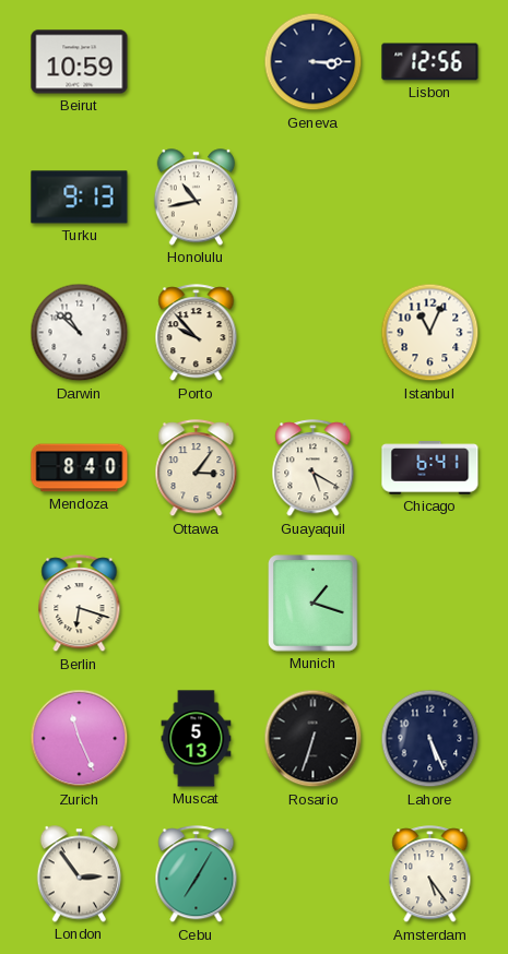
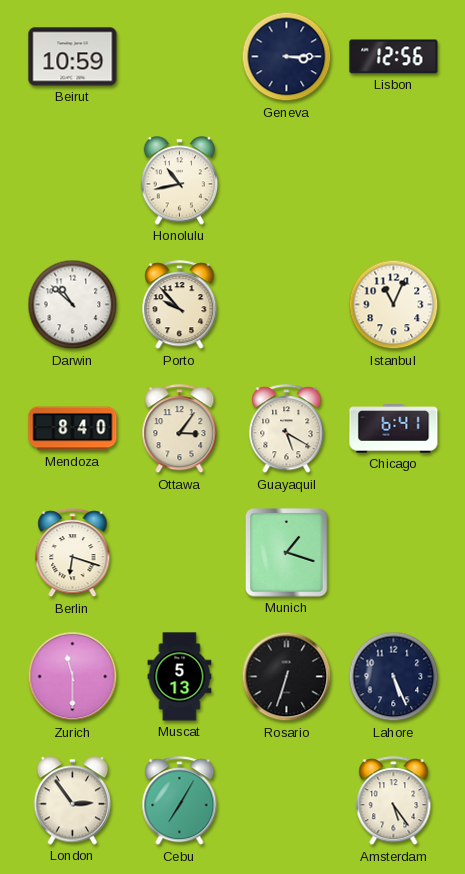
Turku: 9:13 -> none
Zurich: 11:26 -> 11:30
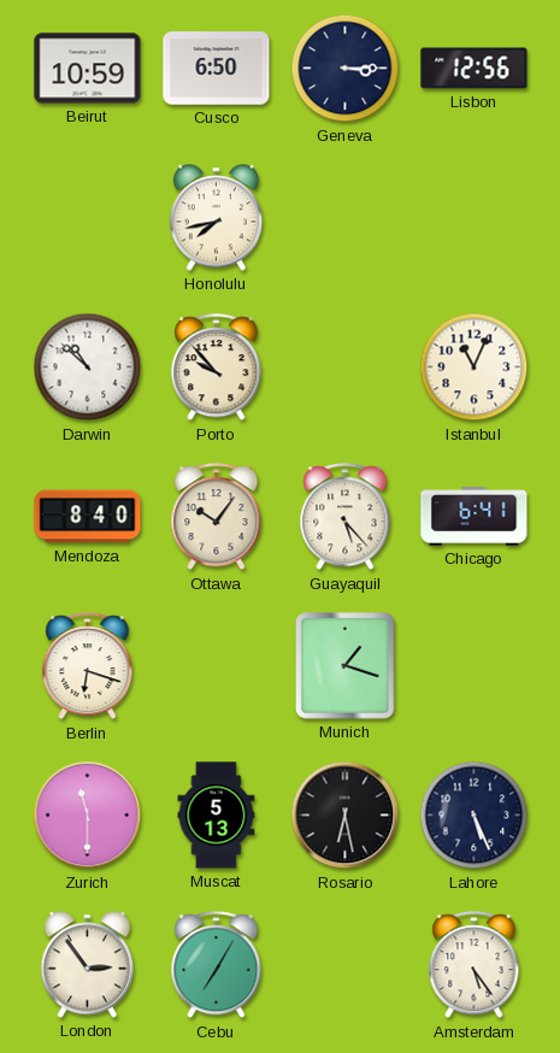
Cusco: none -> 6:50
Honolulu: 10:43 -> 7:43
Ottawa: 3:06 -> 10:06
Guayaquil: 5:20 -> 5:23
Rosario: 6:33 -> 6:28
